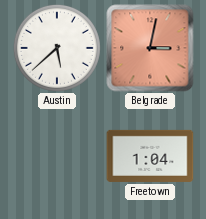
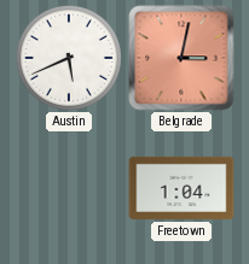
Austin: 5:38 -> 5:41
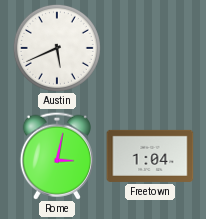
Belgrade: 3:02 -> none
Rome: none -> 3:02
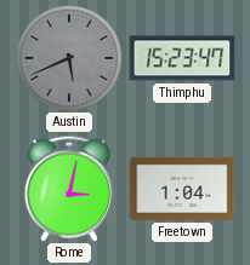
Austin dial: white -> grey
Thimphu: none -> 15:23
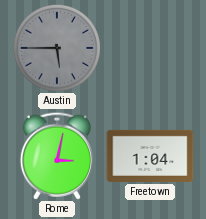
Austin: 5:41 -> 5:45
Thimphu: 15:23 -> none
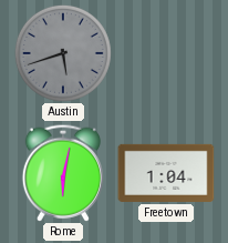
Austin: 5:45 -> 5:42
Rome: 3:02 -> 6:02
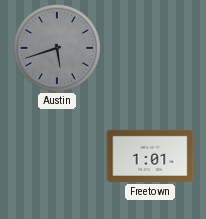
Rome: 6:02 -> none
Freetown: 1:04 -> 1:01
